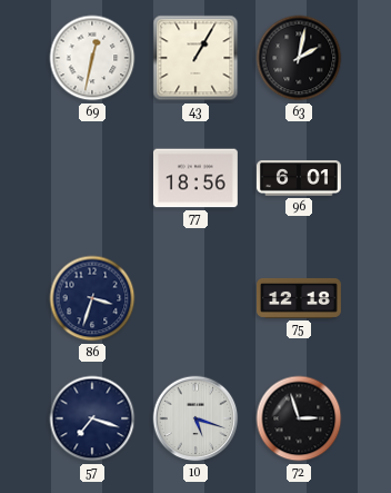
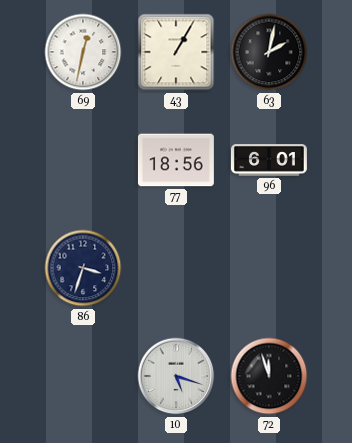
75: 12:18 -> none
57: 7:18 -> none
72: 2:57 -> 11:57
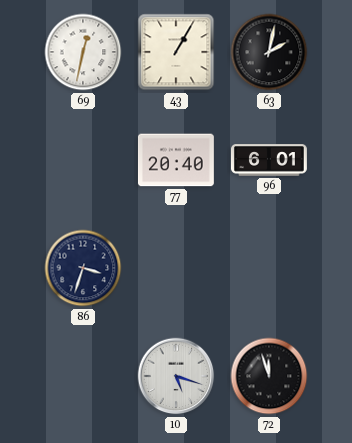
77: 18:56 -> 20:40
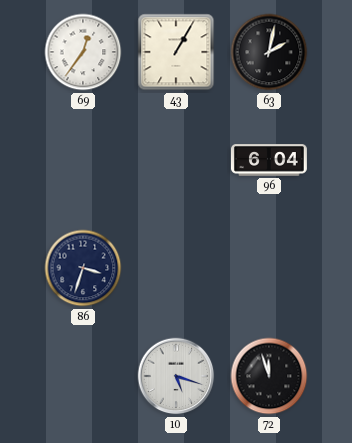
69: 12:32 -> 12:36
77: 20:40 -> none
96: 6:01 -> 6:04
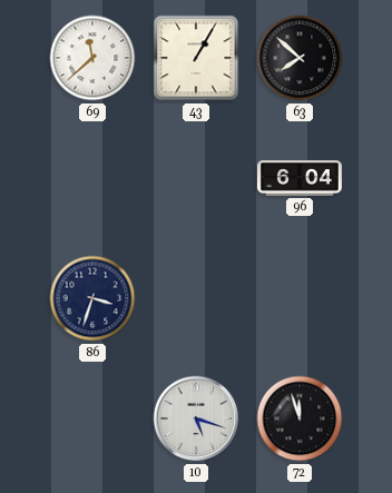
69: 12:36 -> 11:38
63: 2:02 -> 7:52
